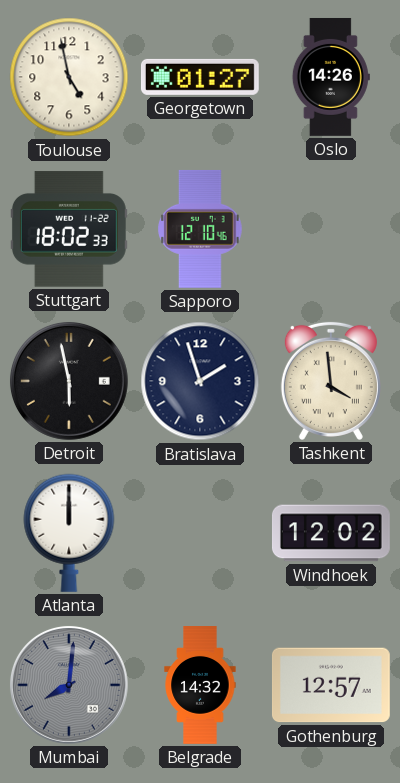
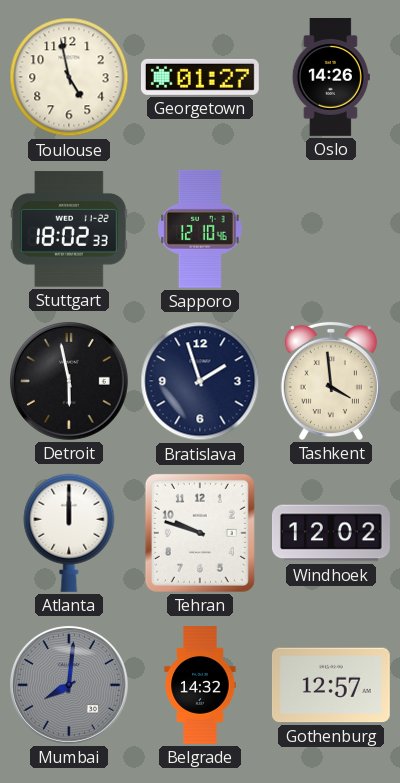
Tehran: none -> 9:48
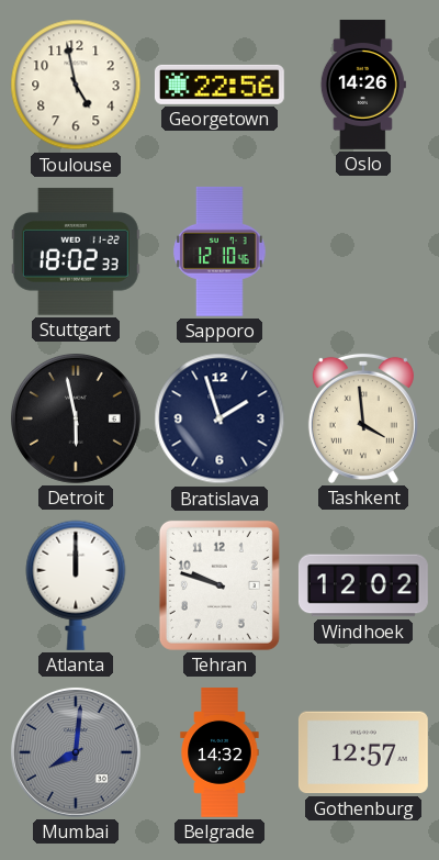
Georgetown: 01:27 -> 22:56
